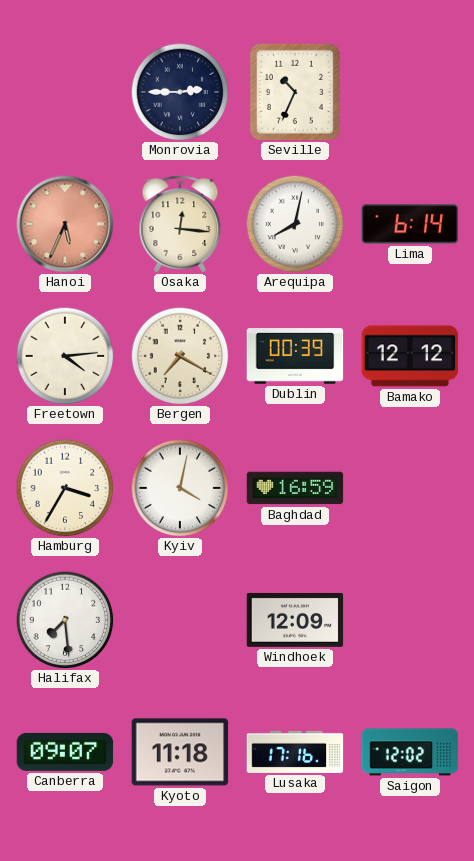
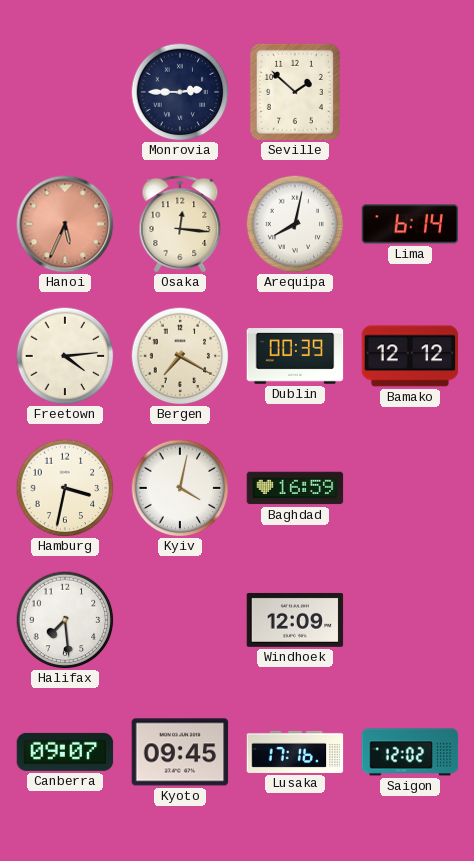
Seville: 10:34 -> 1:52
Hamburg: 3:35 -> 3:32
Kyoto: 11:18 -> 09:45
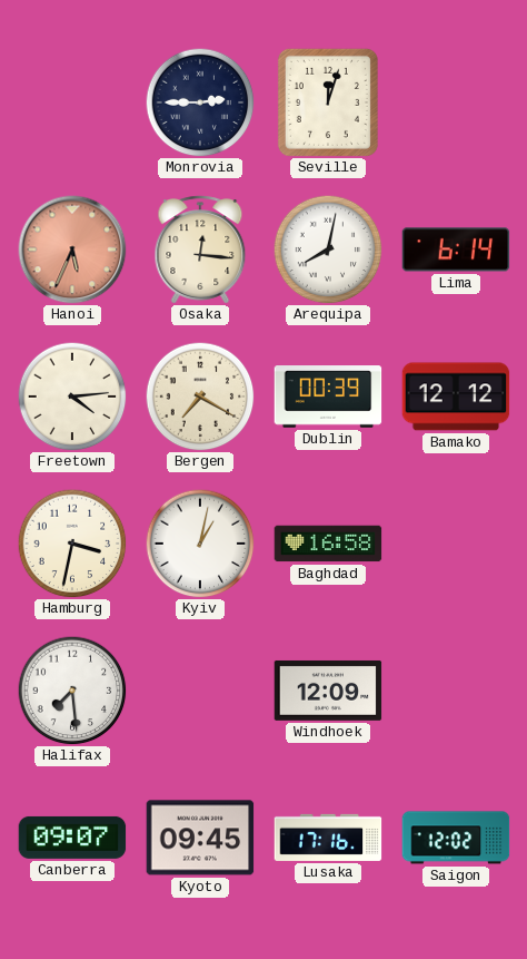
Seville: 1:52 -> 12:03
Kyiv: 4:02 -> 1:02
Baghdad: 16:59 -> 16:58
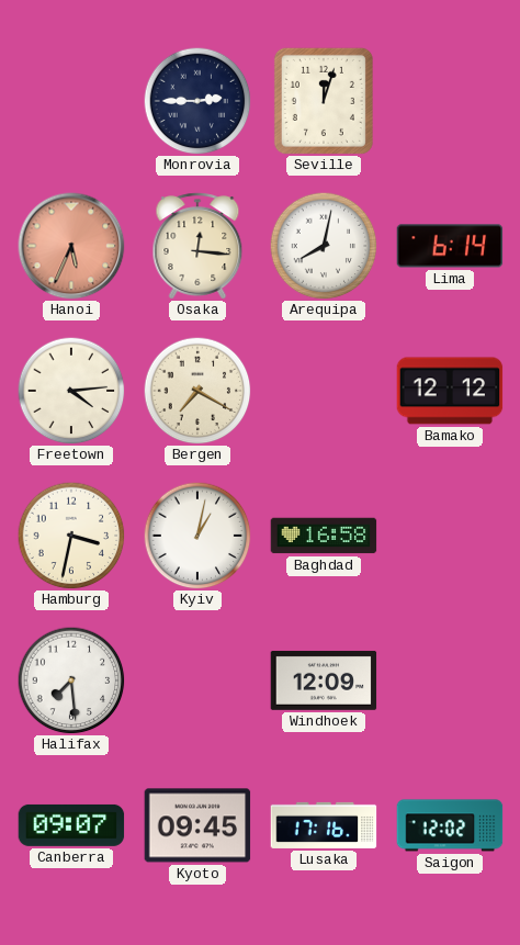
Dublin: 00:39 -> none
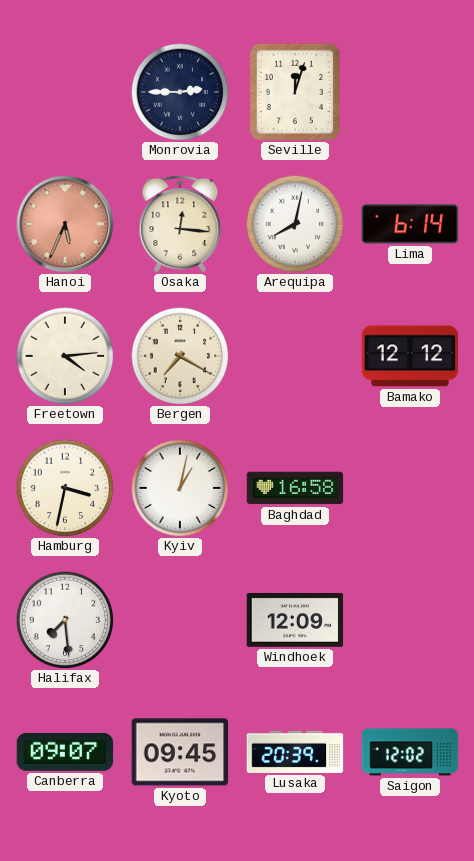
Lusaka: 17:16 -> 20:39
